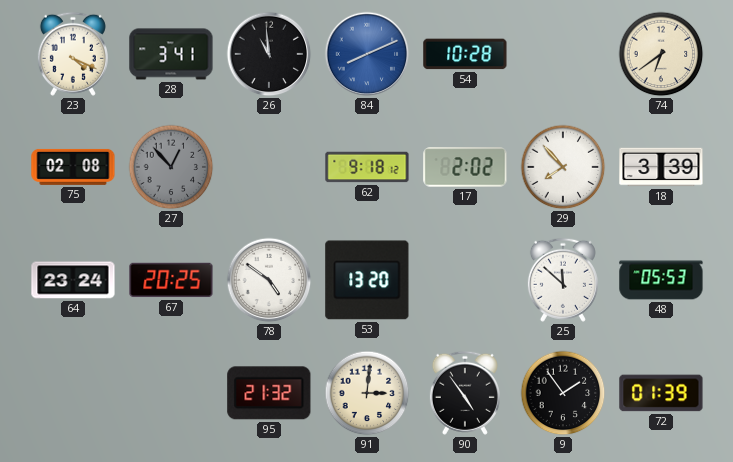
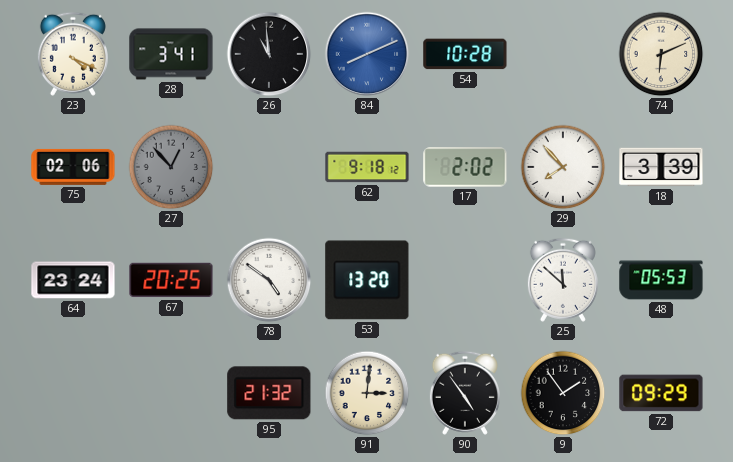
74: 6:39 -> 6:11
75: 02:08 -> 02:06
72: 01:39 -> 09:29
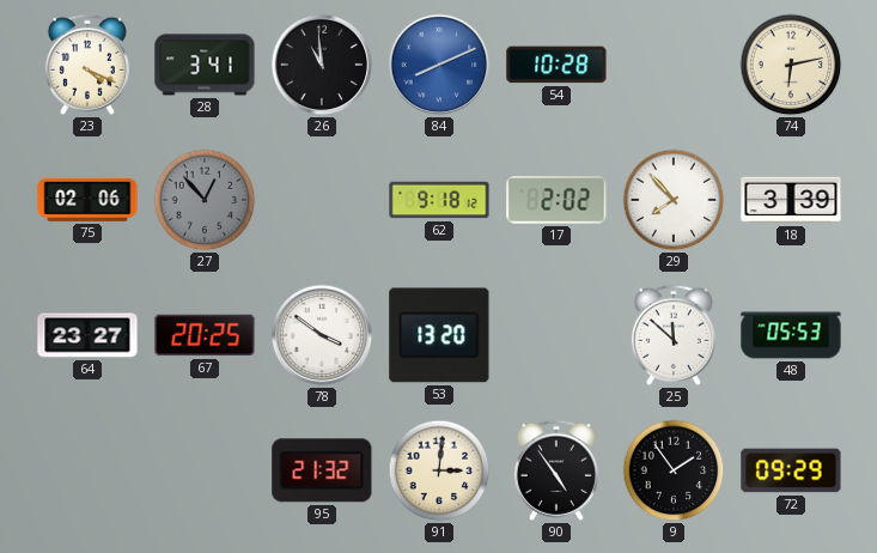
74: 6:11 -> 6:13
64: 23:24 -> 23:27
78: 4:51 -> 3:51
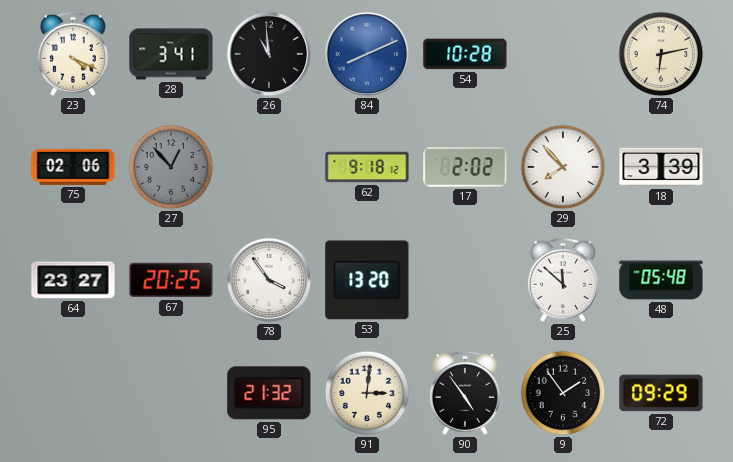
78: 3:51 -> 3:54
48: 05:53 -> 05:48
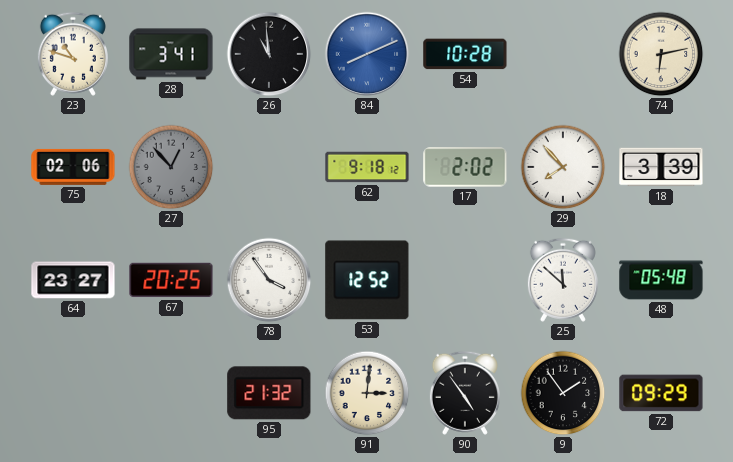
23: 4:19 -> 10:48
53: 13:20 -> 12:52
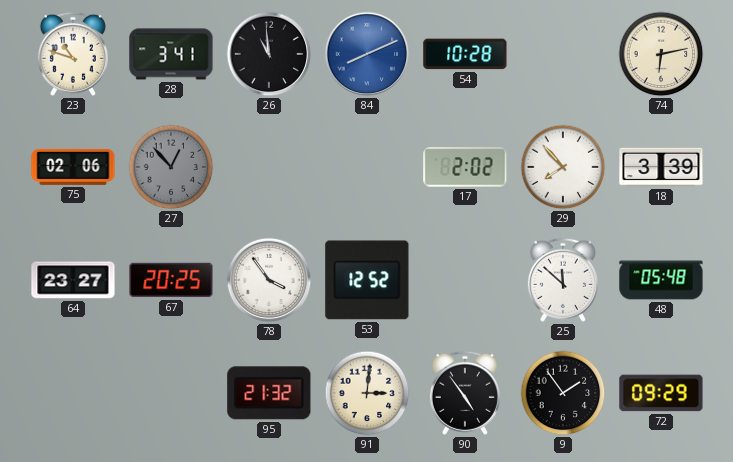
62: 9:18 -> none
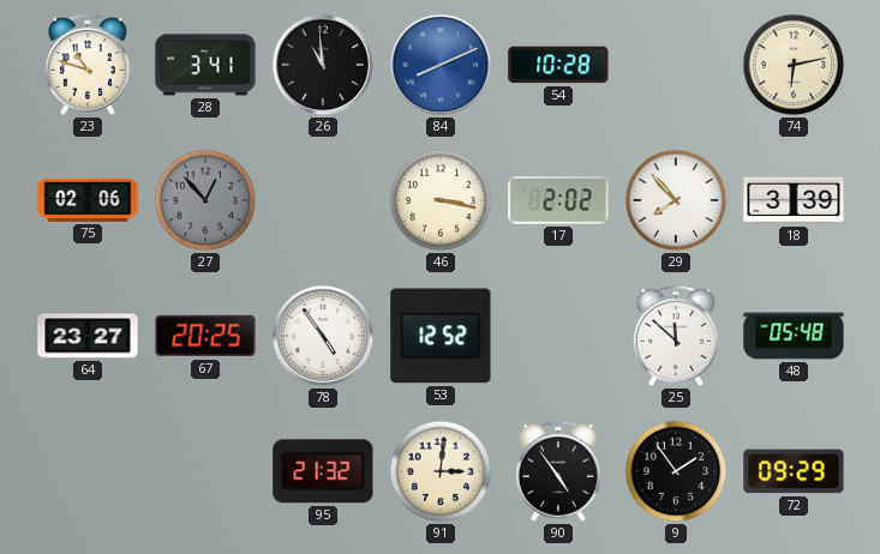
46: none -> 3:17
78: 3:54 -> 4:54
